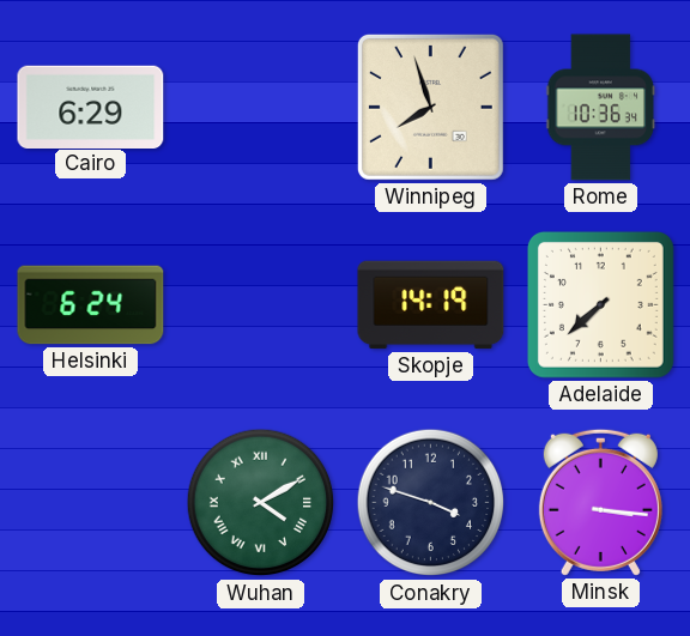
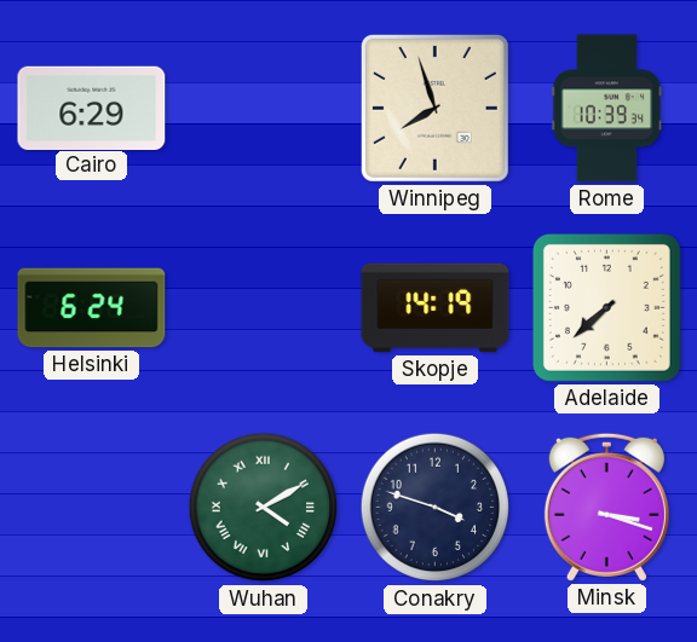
Rome: 10:36 -> 10:39
Minsk: 3:16 -> 3:18
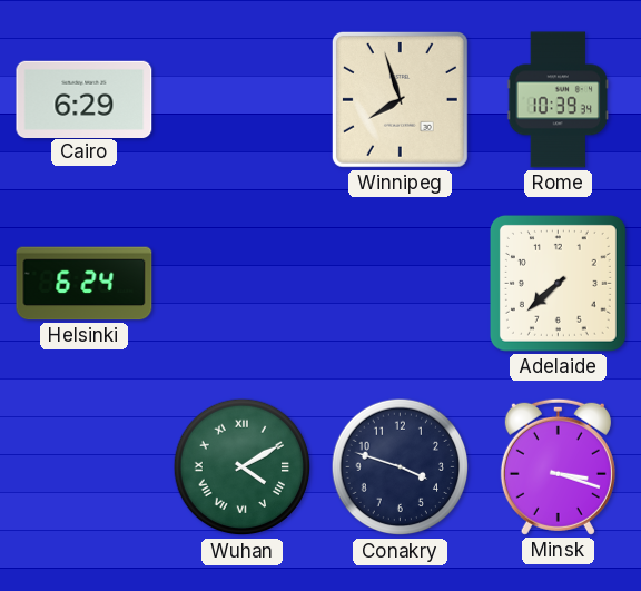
Skopje: 14:19 -> none
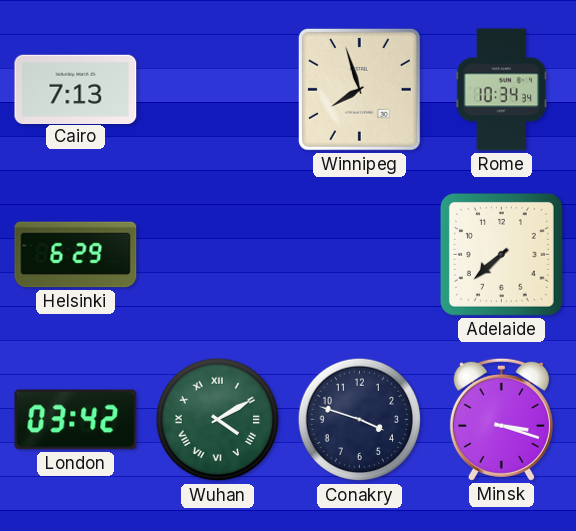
Cairo: 6:29 -> 7:13
Rome: 10:39 -> 10:34
Helsinki: 6:24 -> 6:29
London: none -> 03:42
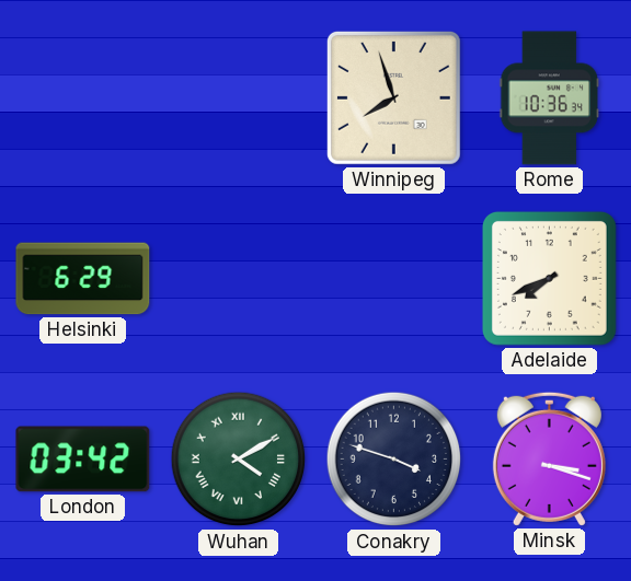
Cairo: 7:13 -> none
Rome: 10:34 -> 10:36
Adelaide: 7:38 -> 7:41
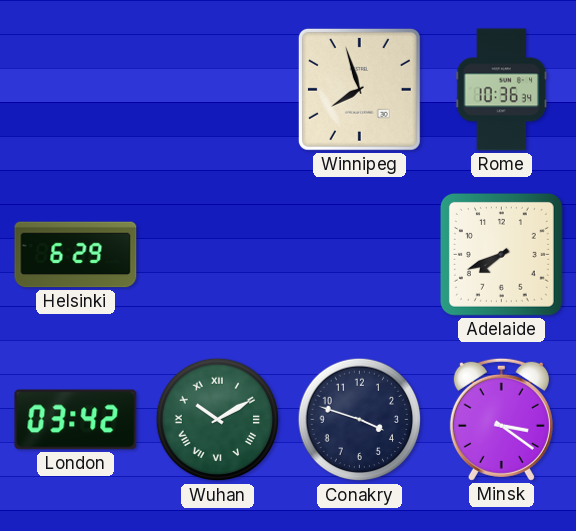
Wuhan: 4:10 -> 10:10
Minsk: 3:18 -> 3:21
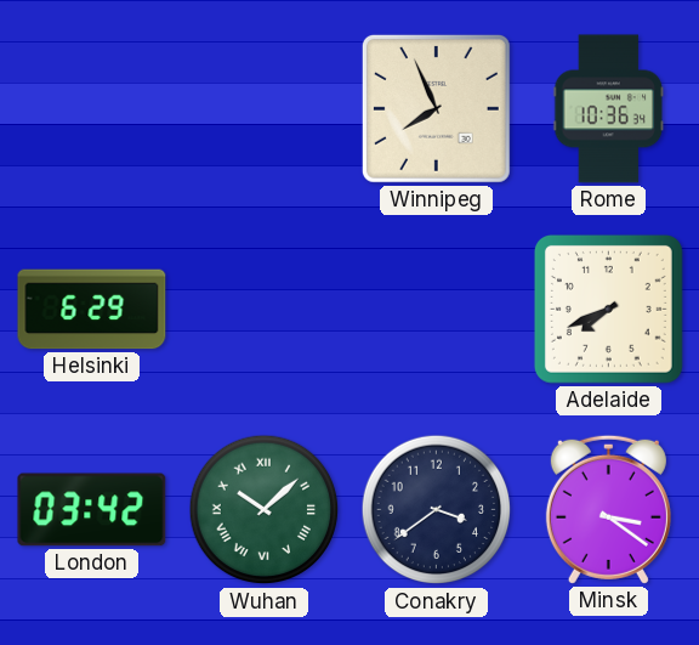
Winnipeg: 7:57 -> 7:56
Wuhan: 10:10 -> 10:08
Conakry: 3:48 -> 3:39
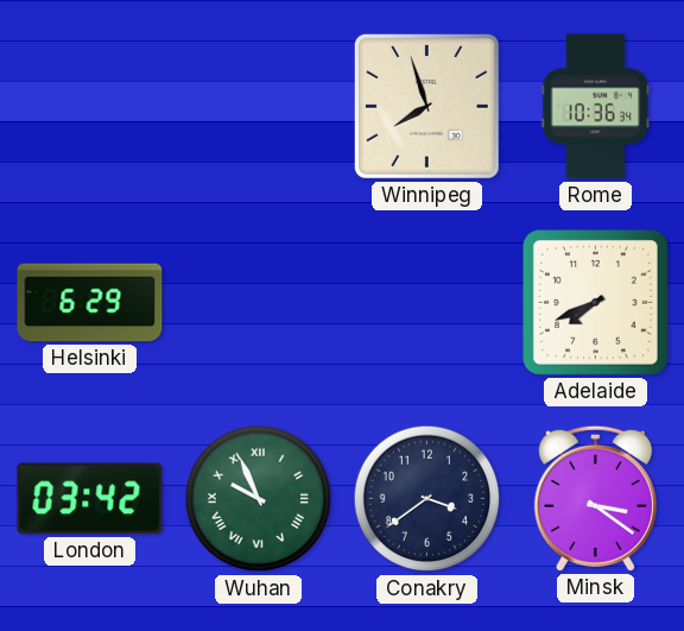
Winnipeg: 7:56 -> 7:57
Wuhan: 10:08 -> 9:56
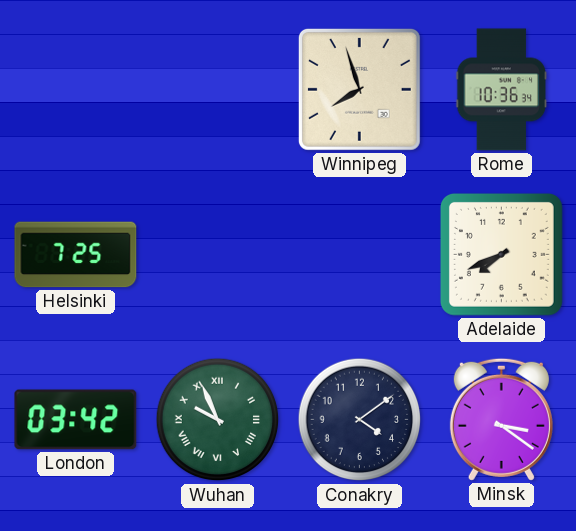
Helsinki: 6:29 -> 7:25
Conakry: 3:39 -> 4:09
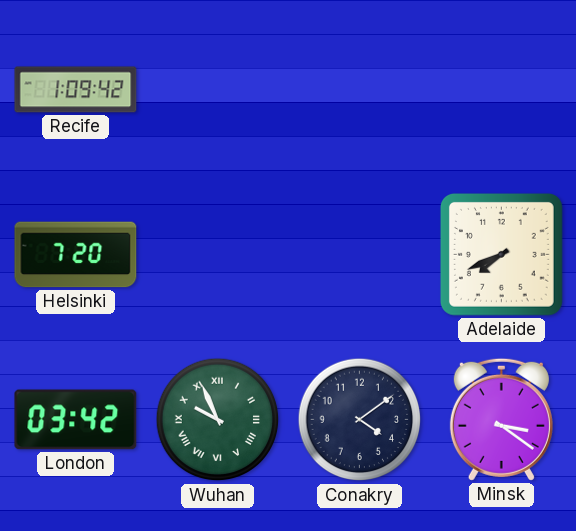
Recife: none -> 1:09
Winnipeg: 7:57 -> none
Rome: 10:36 -> none
Helsinki: 7:25 -> 7:20
